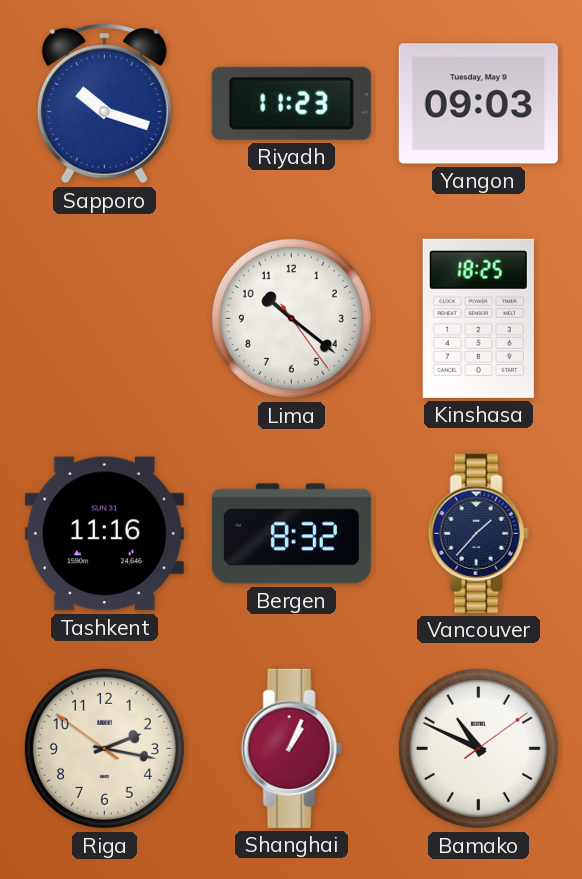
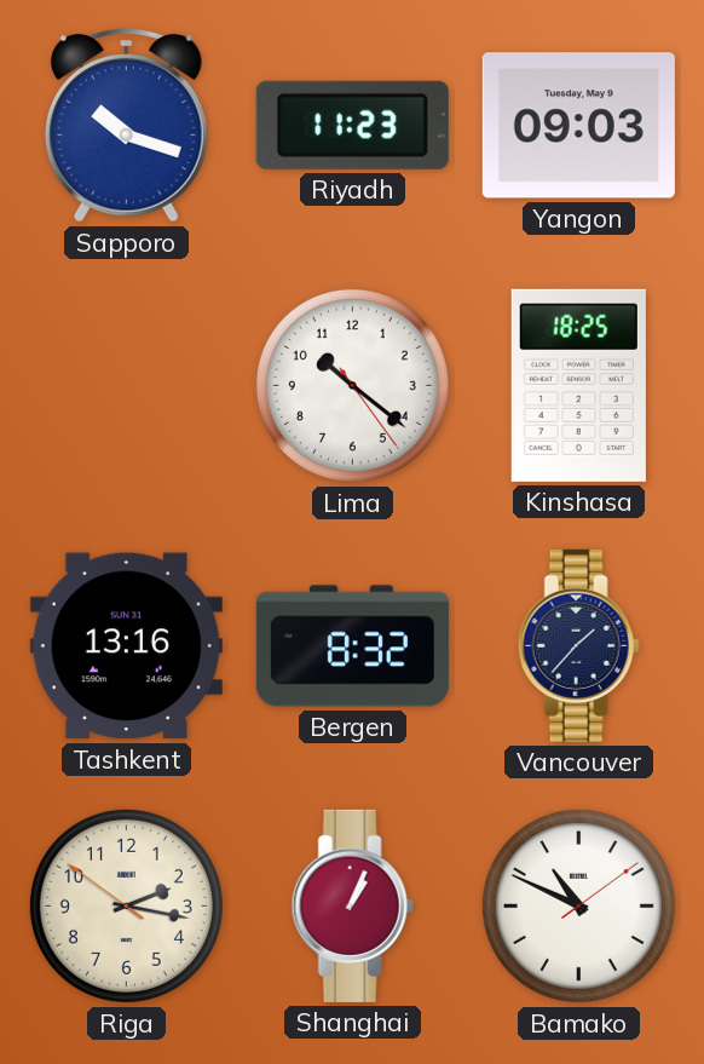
Tashkent: 11:16 -> 13:16
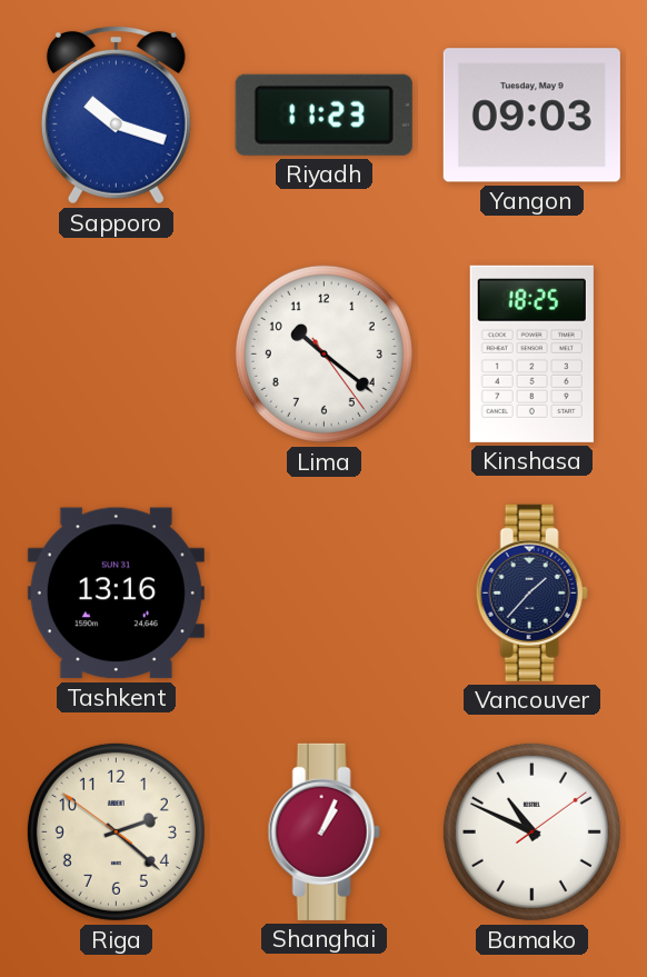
Bergen: 8:32 -> none
Riga: 2:16 -> 2:21
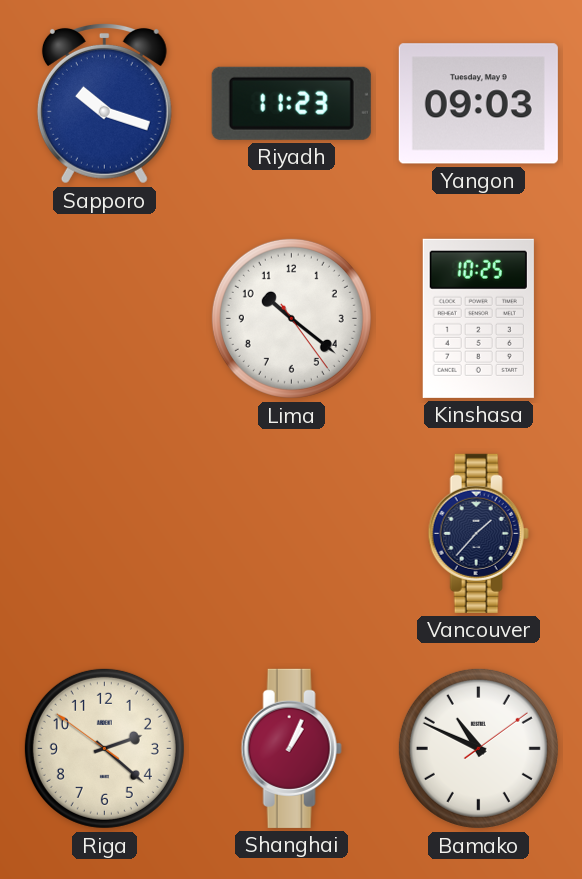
Kinshasa: 18:25 -> 10:25
Tashkent: 13:16 -> none
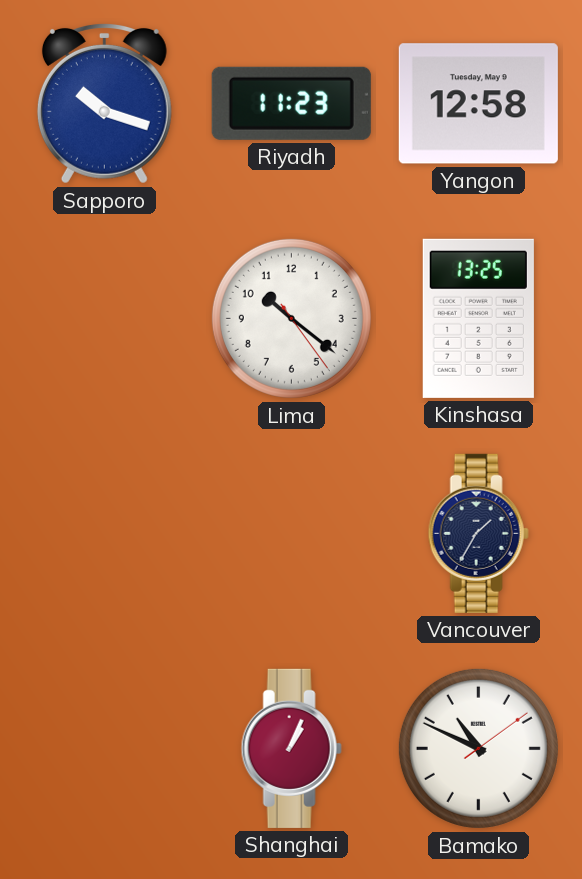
Yangon: 09:03 -> 12:58
Kinshasa: 10:25 -> 13:25
Vancouver: 1:37 -> 1:35
Riga: 2:21 -> none
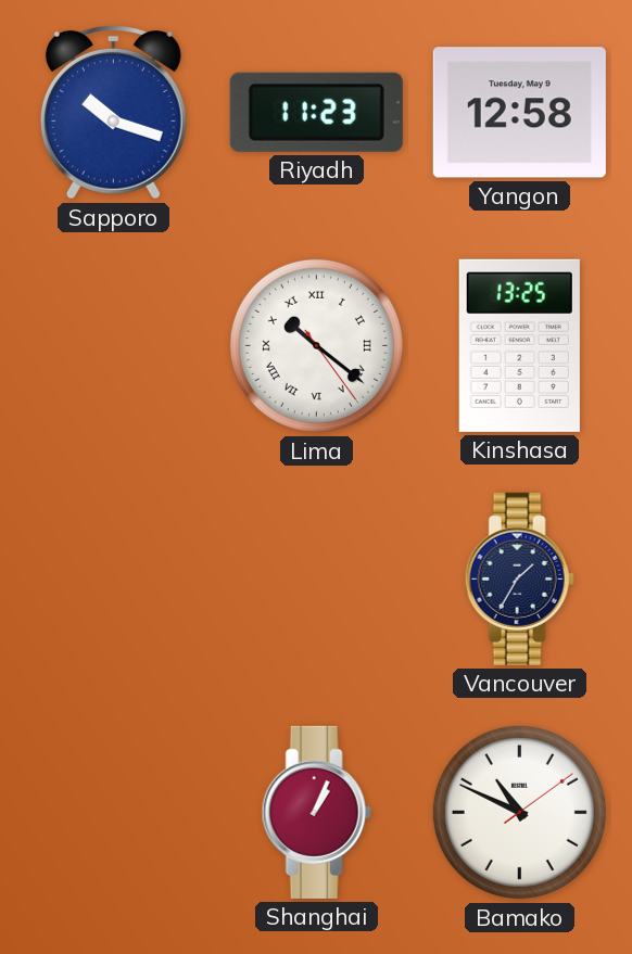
Lima numerals: Arabic -> Roman
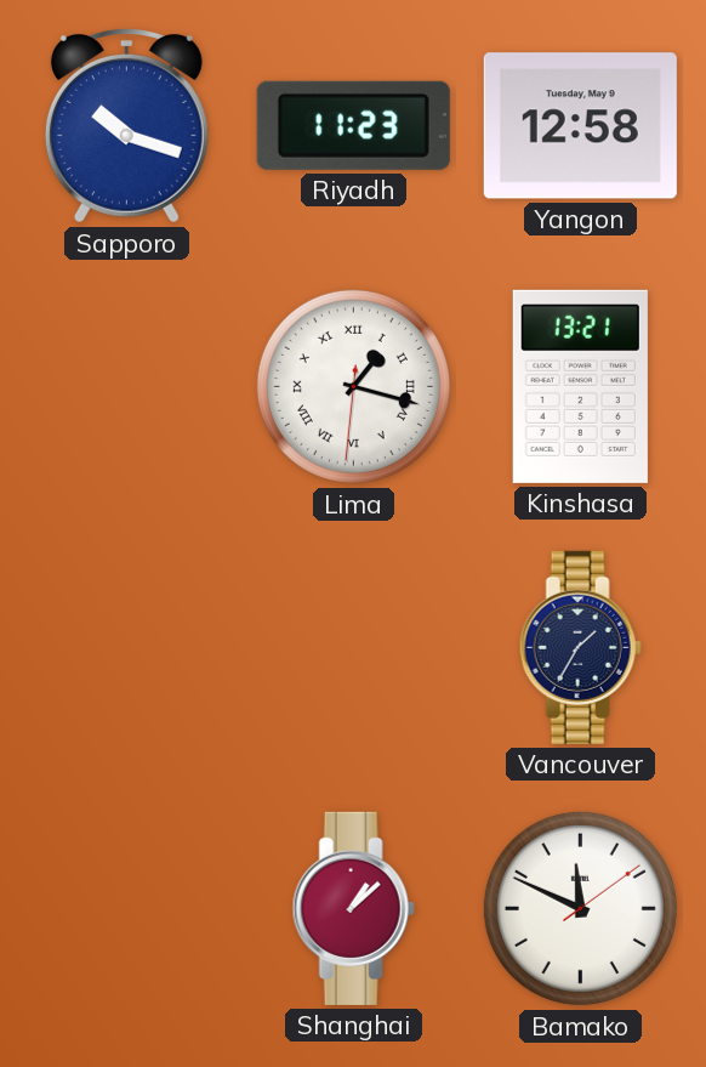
Lima: 10:21 -> 1:17
Kinshasa: 13:25 -> 13:21
Shanghai: 1:04 -> 1:08
Bamako: 10:49 -> 11:49
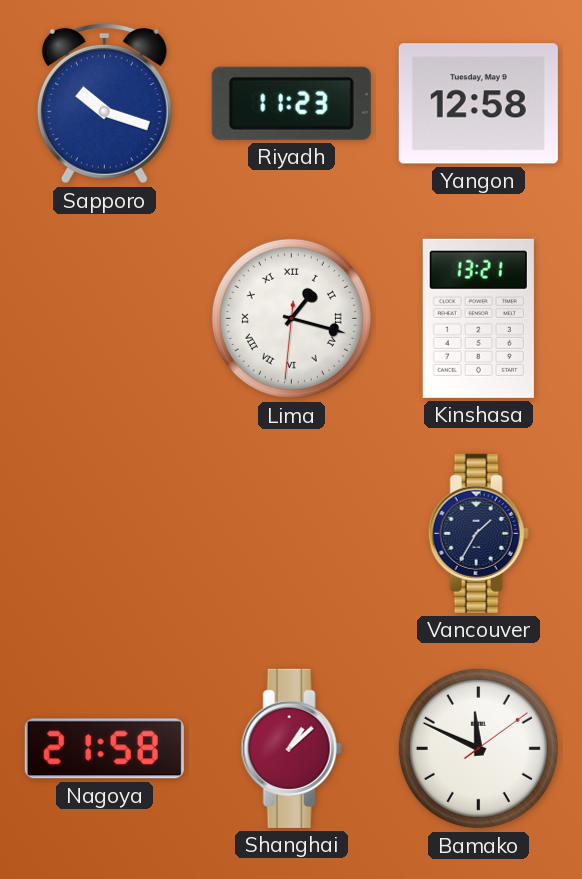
Nagoya: none -> 21:58
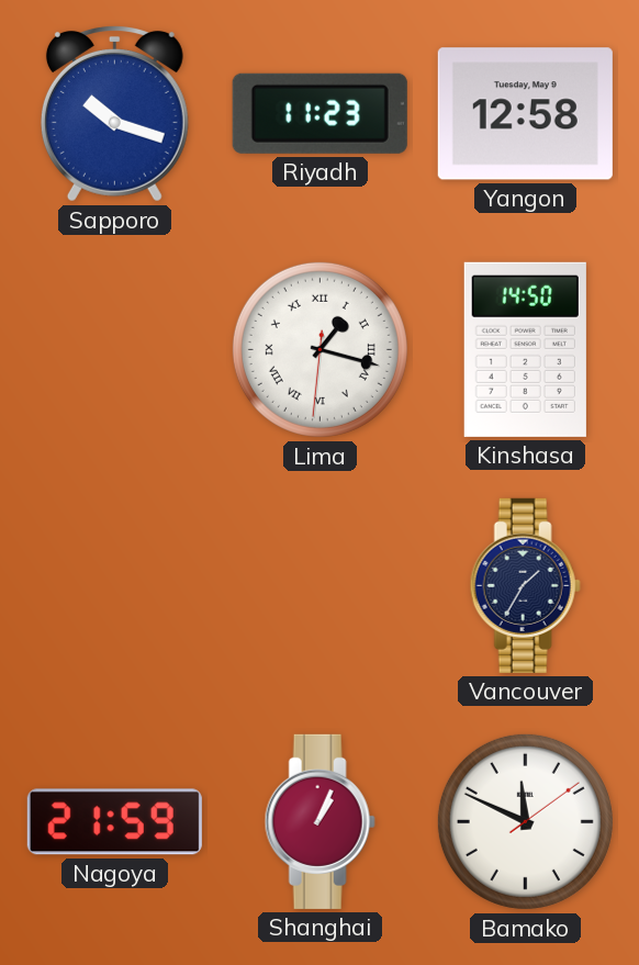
Kinshasa: 13:21 -> 14:50
Nagoya: 21:58 -> 21:59
Shanghai: 1:08 -> 1:04
